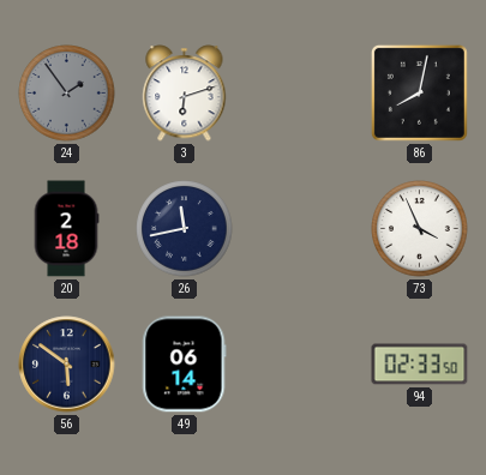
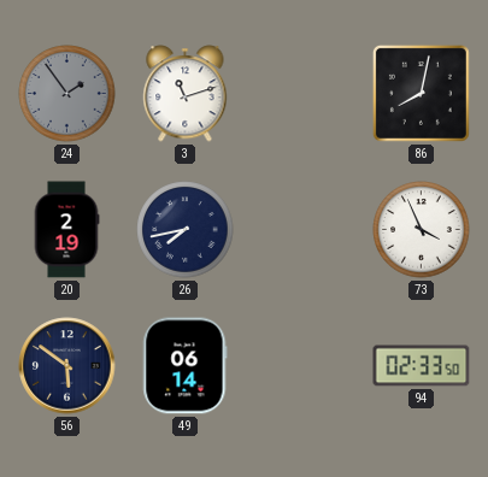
3: 6:12 -> 11:12
20: 2:18 -> 2:19
26: 11:43 -> 7:43
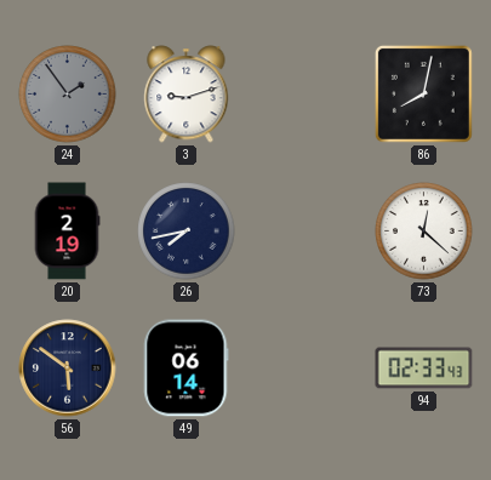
3: 11:12 -> 9:12
73: 3:56 -> 12:22
94: 02:33:50 -> 02:33:43
